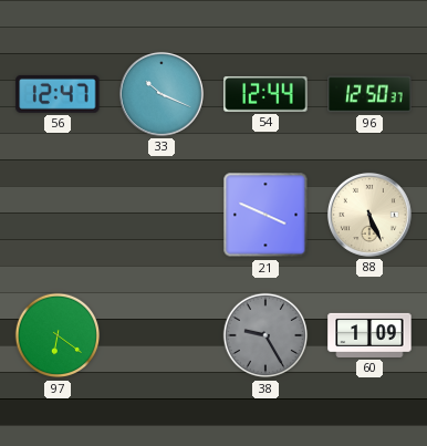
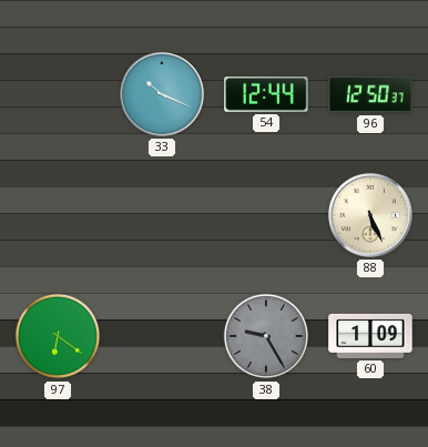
56: 12:47 -> none
21: 3:49 -> none
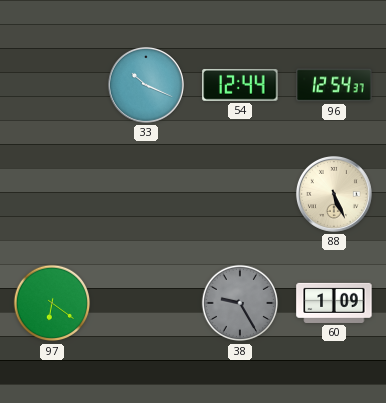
96: 12:50 -> 12:54
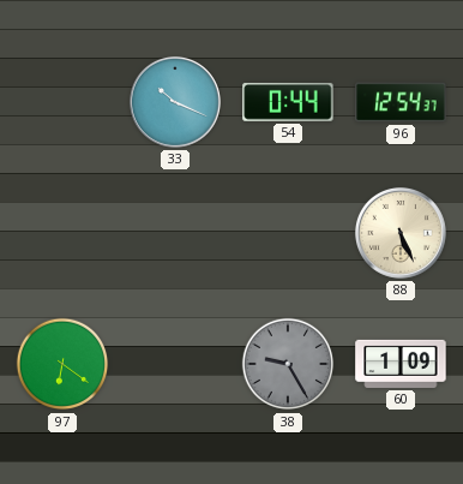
54: 12:44 -> 0:44
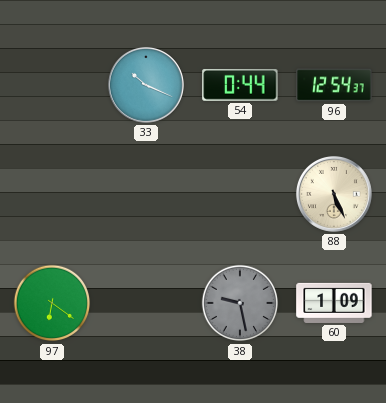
38: 9:25 -> 9:28
